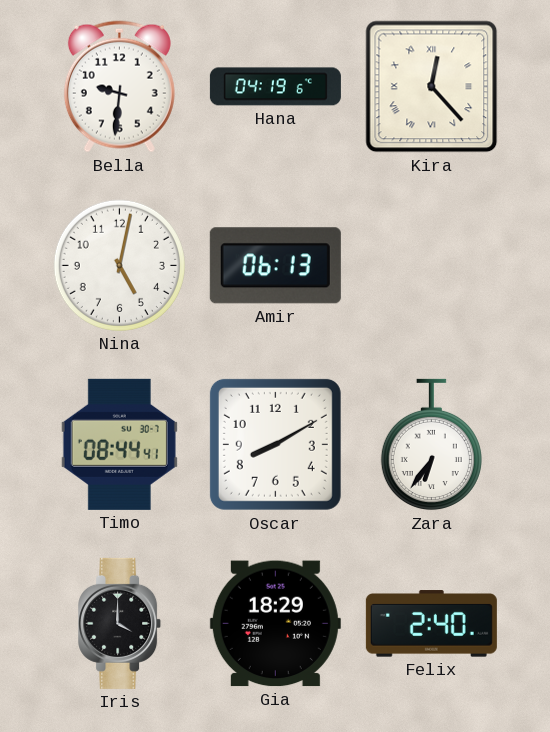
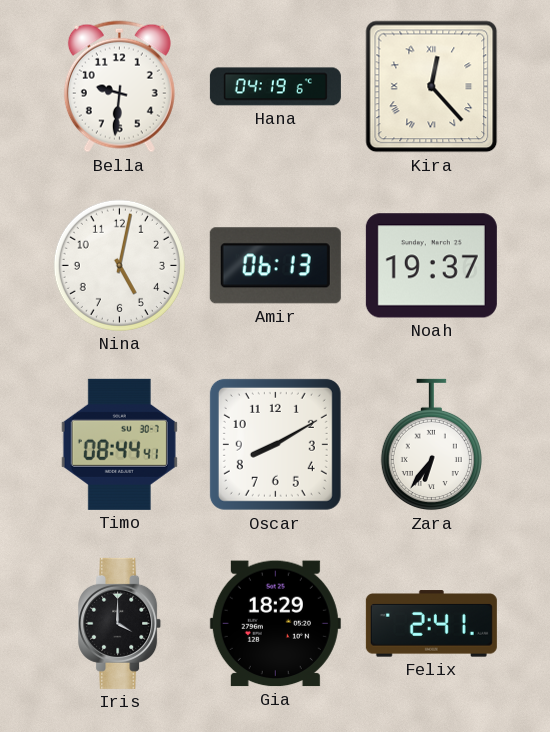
Noah: none -> 19:37
Felix: 2:40 -> 2:41
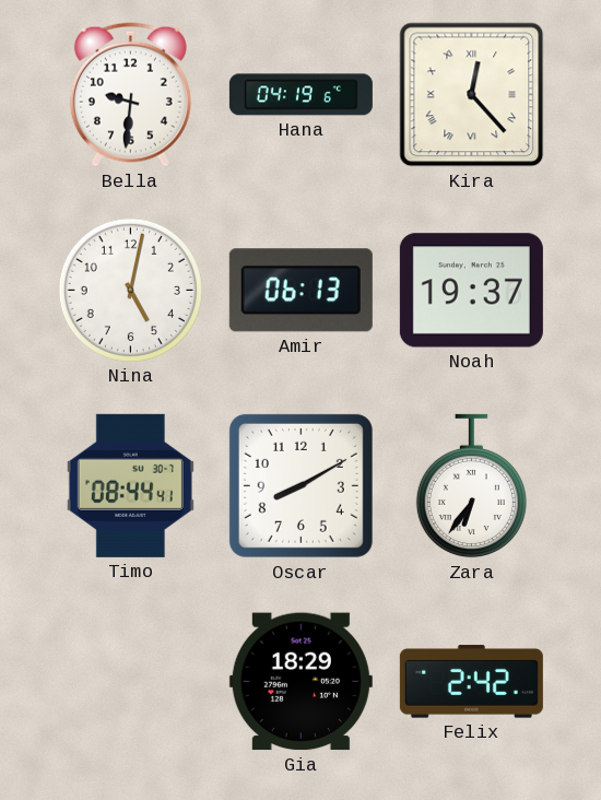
Iris: 4:00 -> none
Felix: 2:41 -> 2:42
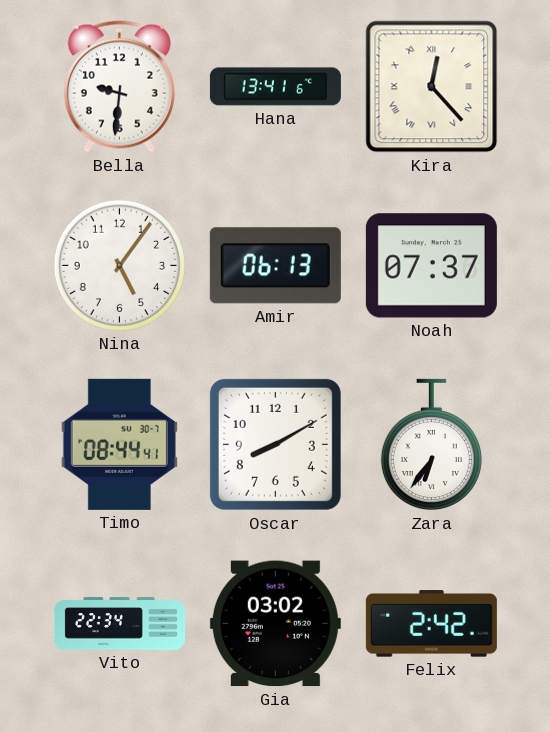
Hana: 04:19 -> 13:41
Nina: 5:02 -> 5:06
Noah: 19:37 -> 07:37
Vito: none -> 22:34
Gia: 18:29 -> 03:02
